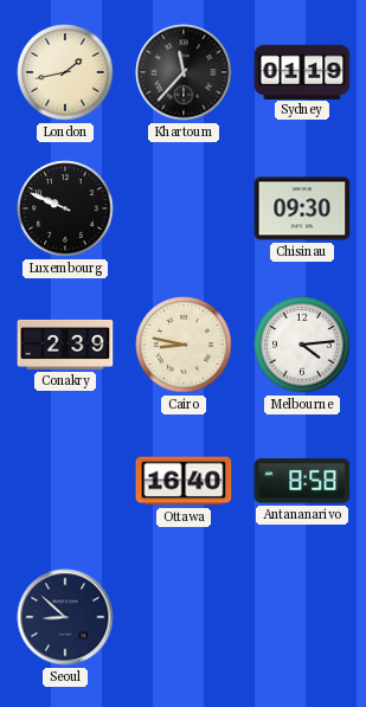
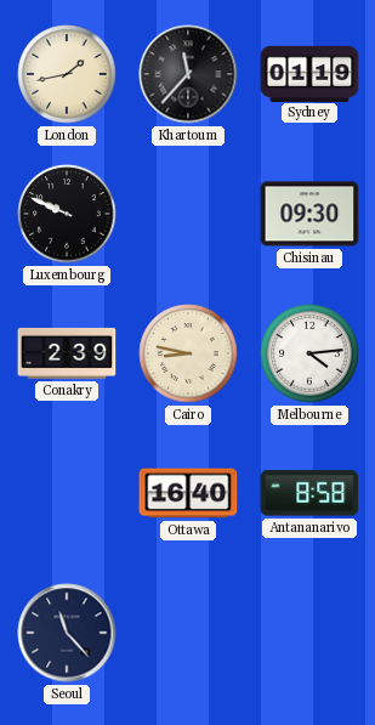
Seoul: 8:52 -> 11:23
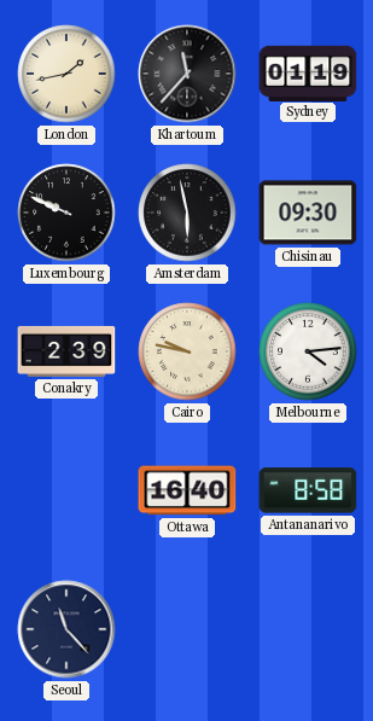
Amsterdam: none -> 5:58
Cairo: 8:47 -> 9:47
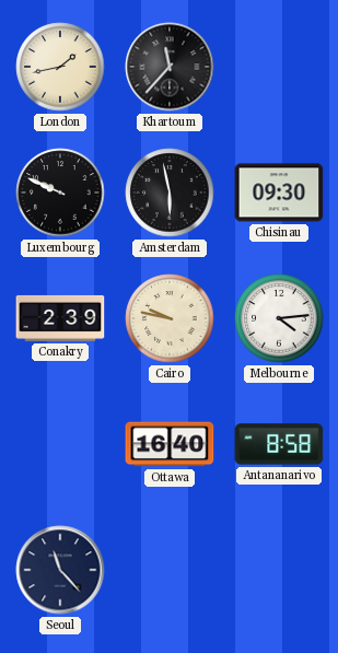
Sydney: 01:19 -> none
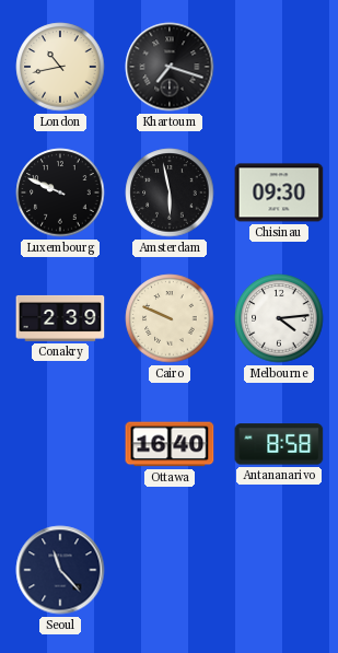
London: 1:43 -> 10:43
Khartoum: 11:37 -> 7:18
Cairo: 9:47 -> 9:49
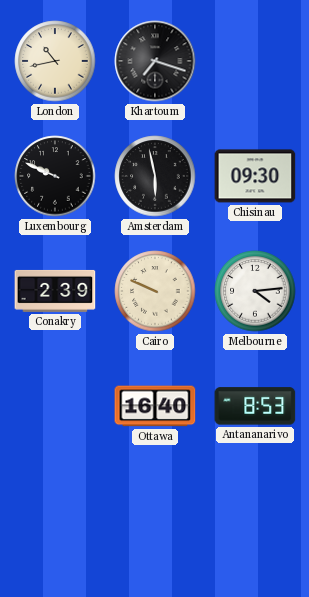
Antananarivo: 8:58 -> 8:53
Seoul: 11:23 -> none
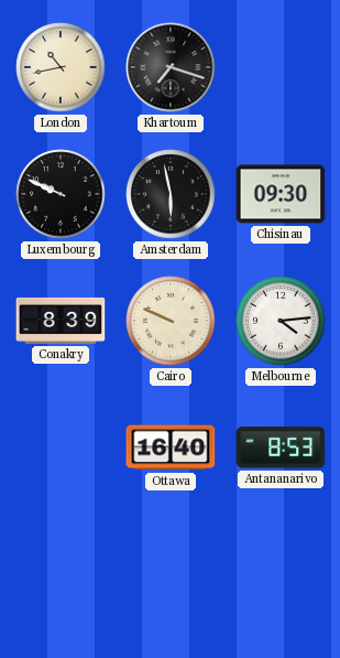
Conakry: 2:39 -> 8:39
